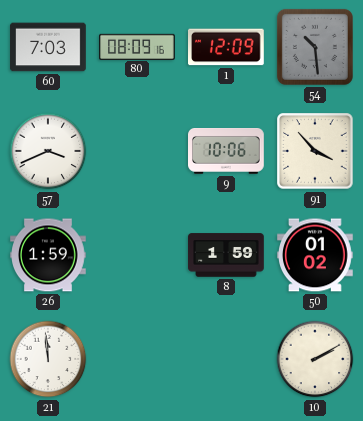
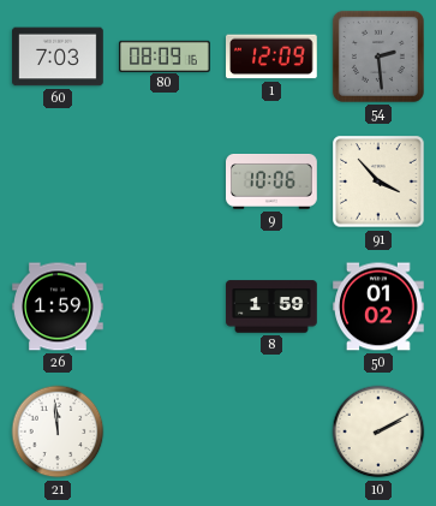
54: 10:29 -> 2:29
57: 3:41 -> none
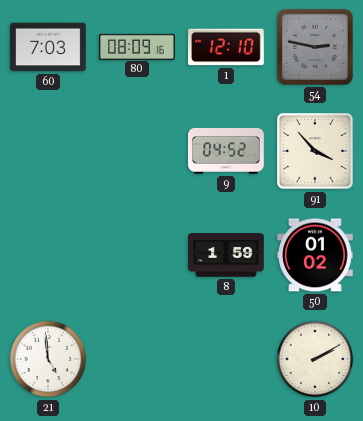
1: 12:09 -> 12:10
54: 2:29 -> 2:47
9: 10:06 -> 04:52
26: 1:59 -> none
21: 11:59 -> 4:59
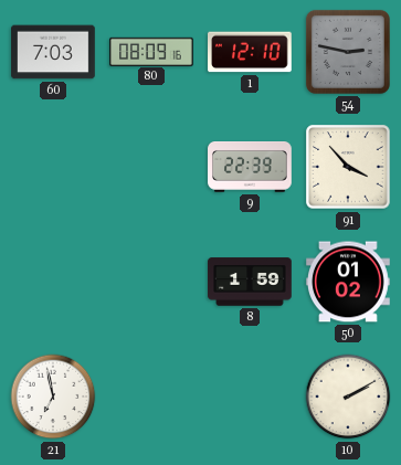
9: 04:52 -> 22:39
21: 4:59 -> 6:58
